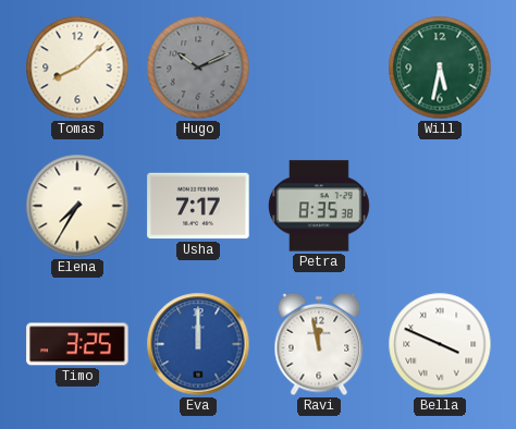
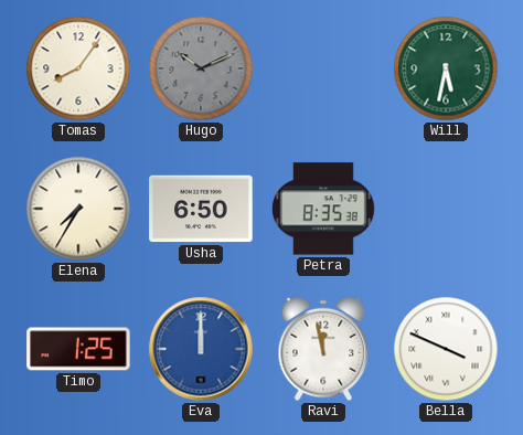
Tomas: 8:08 -> 8:06
Usha: 7:17 -> 6:50
Timo: 3:25 -> 1:25
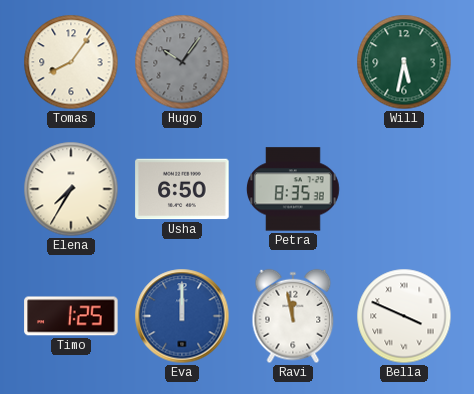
Hugo: 10:11 -> 10:06
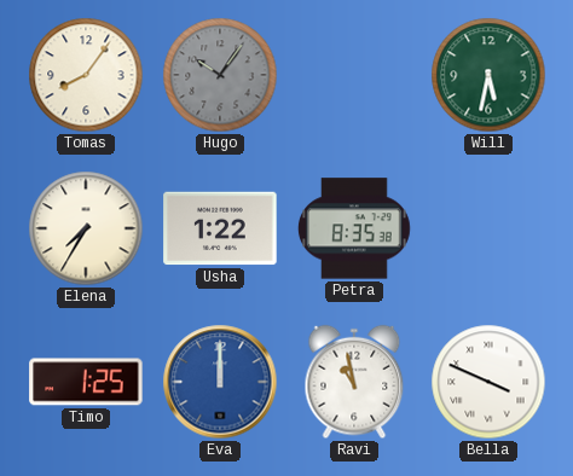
Usha: 6:50 -> 1:22
Ravi: 11:58 -> 10:58
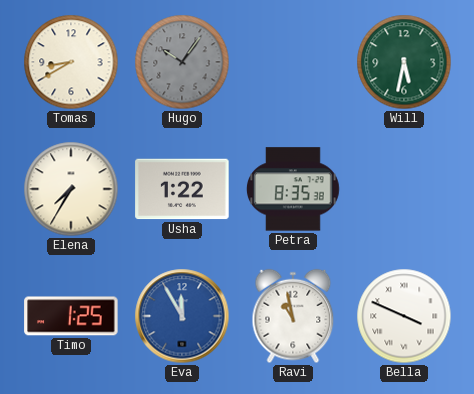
Tomas: 8:06 -> 8:40
Eva: 12:00 -> 11:55
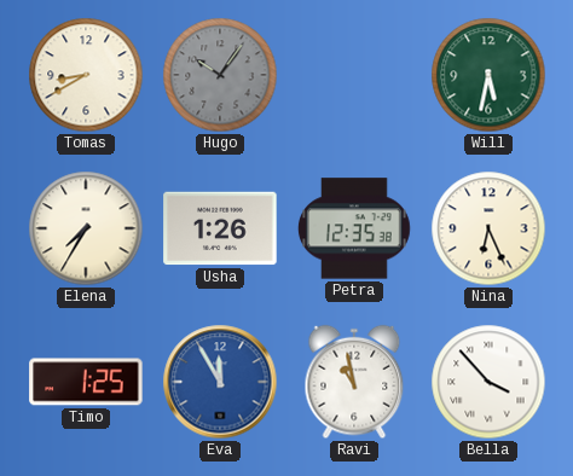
Usha: 1:22 -> 1:26
Petra: 8:35 -> 12:35
Nina: none -> 6:26
Bella: 3:49 -> 3:53
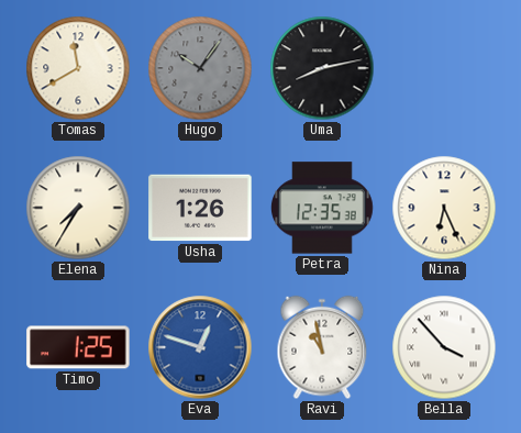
Tomas: 8:40 -> 11:40
Uma: none -> 8:13
Will: 5:32 -> none
Eva: 11:55 -> 12:48
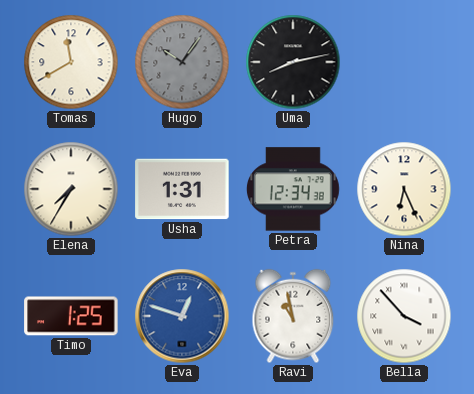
Usha: 1:26 -> 1:31
Petra: 12:35 -> 12:34
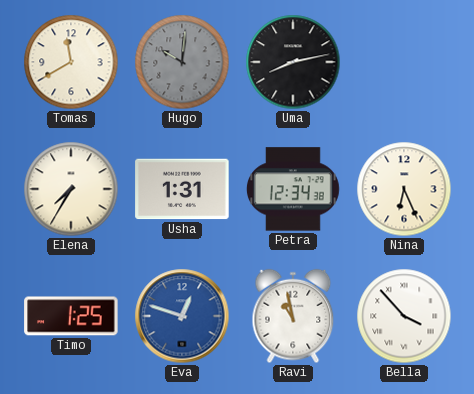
Hugo: 10:06 -> 10:01
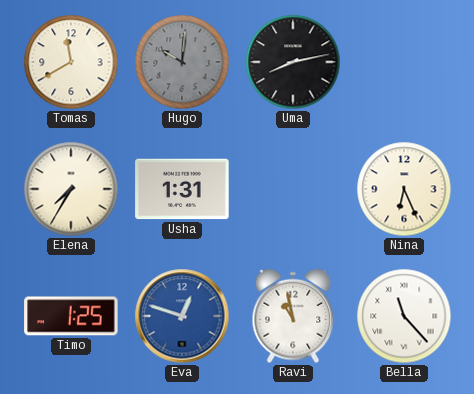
Petra: 12:34 -> none
Bella: 3:53 -> 11:23
